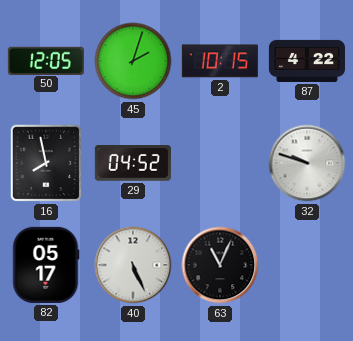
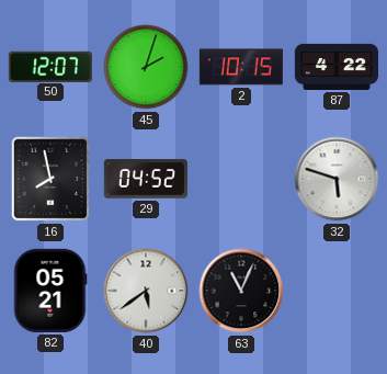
50: 12:05 -> 12:07
32: 9:48 -> 5:48
82: 05:17 -> 05:21
40: 5:26 -> 5:39
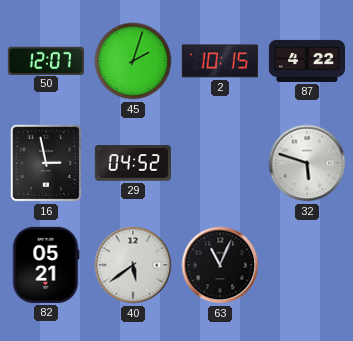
16: 7:58 -> 2:58
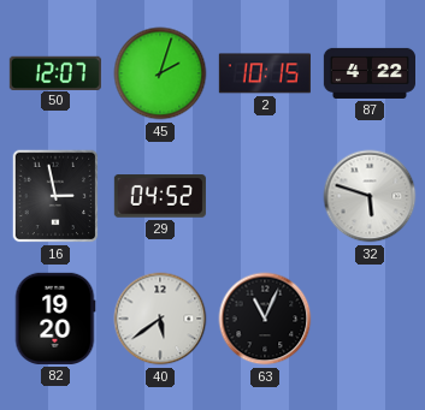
82: 05:21 -> 19:20
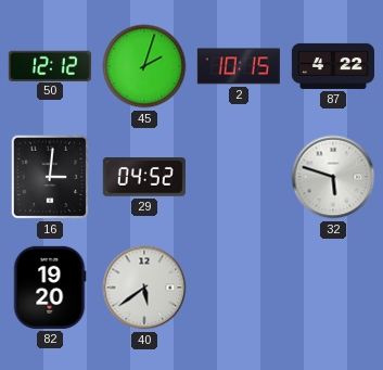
50: 12:07 -> 12:12
16: 2:58 -> 3:01
63: 11:04 -> none
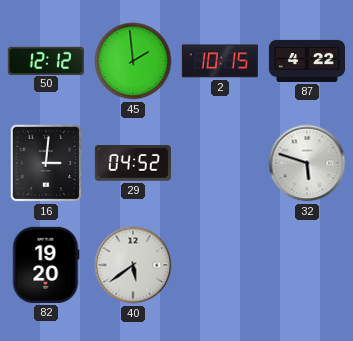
45: 2:03 -> 1:59
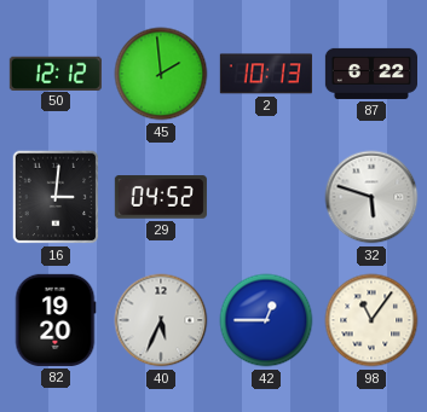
2: 10:15 -> 10:13
87: 4:22 -> 6:22
40: 5:39 -> 5:34
42: none -> 12:45
98: none -> 11:06
